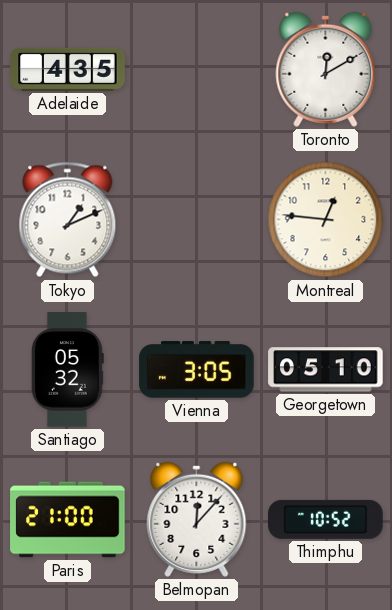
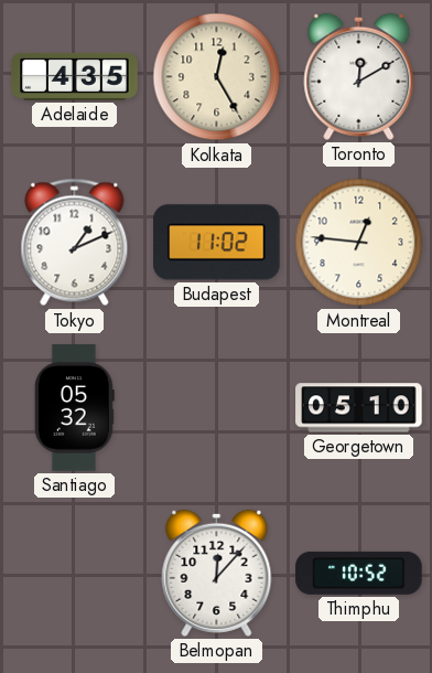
Kolkata: none -> 12:25
Budapest: none -> 11:02
Vienna: 3:05 -> none
Paris: 21:00 -> none
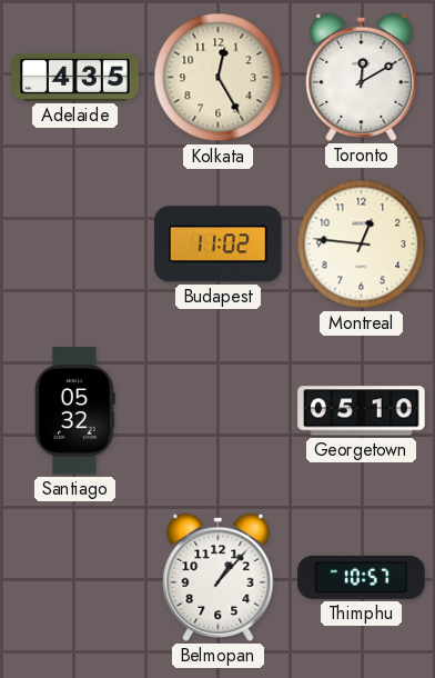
Tokyo: 1:11 -> none
Belmopan: 12:07 -> 1:07
Thimphu: 10:52 -> 10:57
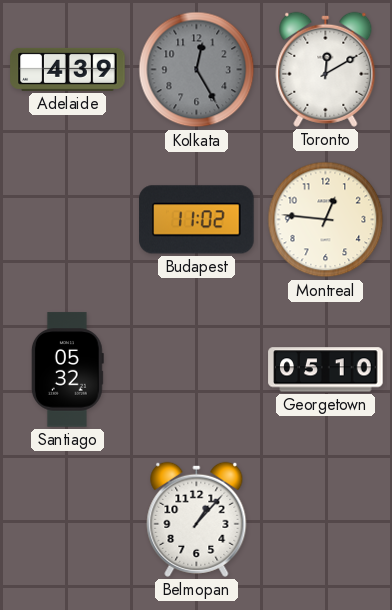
Adelaide: 4:35 -> 4:39
Kolkata dial: cream -> grey
Thimphu: 10:57 -> none
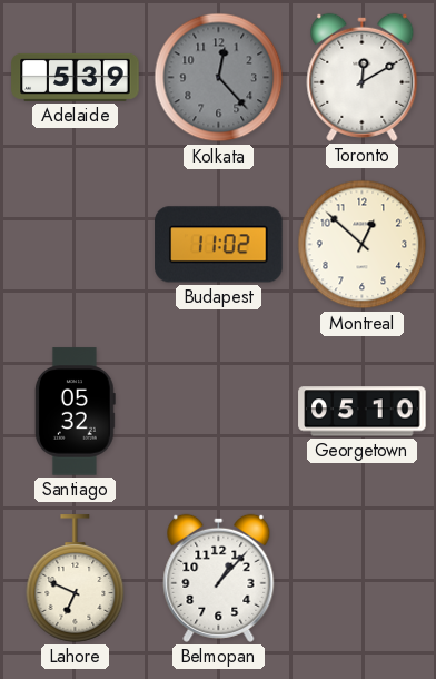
Adelaide: 4:39 -> 5:39
Kolkata: 12:25 -> 12:23
Montreal: 12:46 -> 12:52
Lahore: none -> 6:49
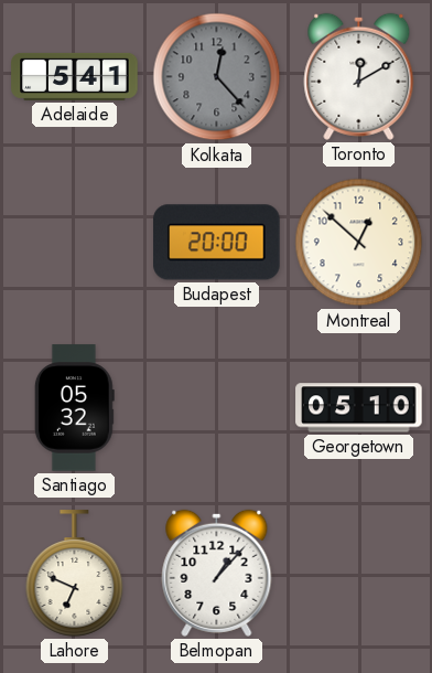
Adelaide: 5:39 -> 5:41
Budapest: 11:02 -> 20:00
